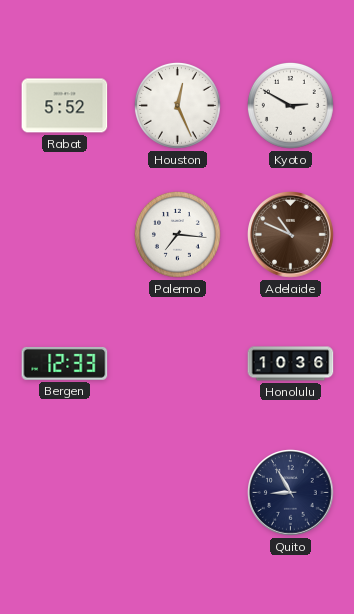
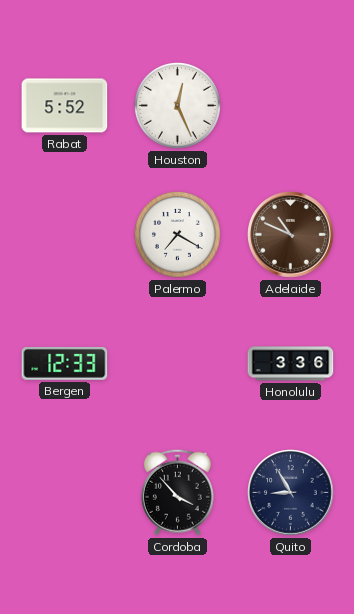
Kyoto: 2:50 -> none
Palermo: 7:16 -> 7:20
Honolulu: 10:36 -> 3:36
Cordoba: none -> 3:53
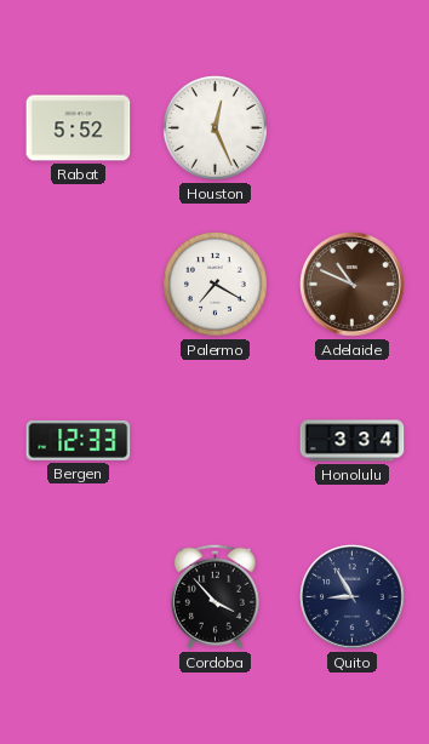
Honolulu: 3:36 -> 3:34
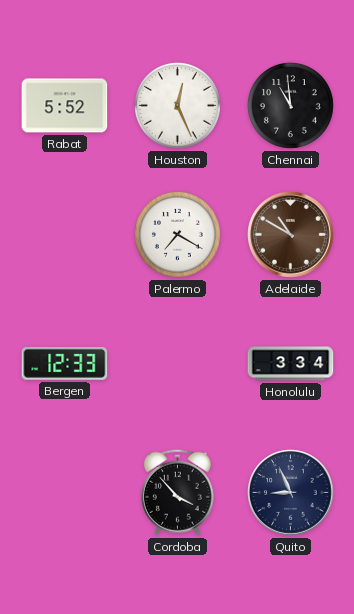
Chennai: none -> 10:59
Adelaide: 10:49 -> 10:50
Quito: 8:55 -> 8:56
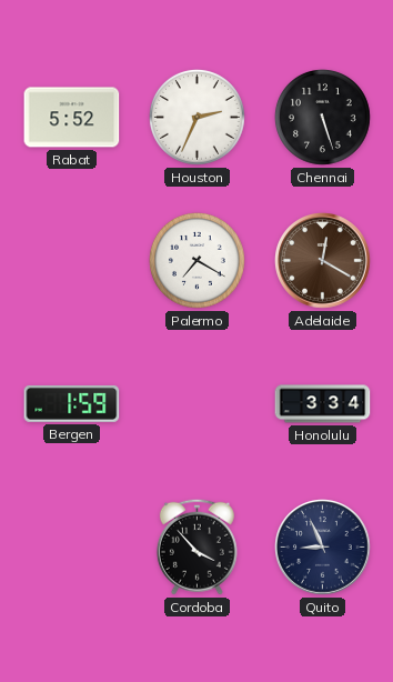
Houston: 12:26 -> 2:34
Chennai: 10:59 -> 5:27
Adelaide: 10:50 -> 12:20
Bergen: 12:33 -> 1:59
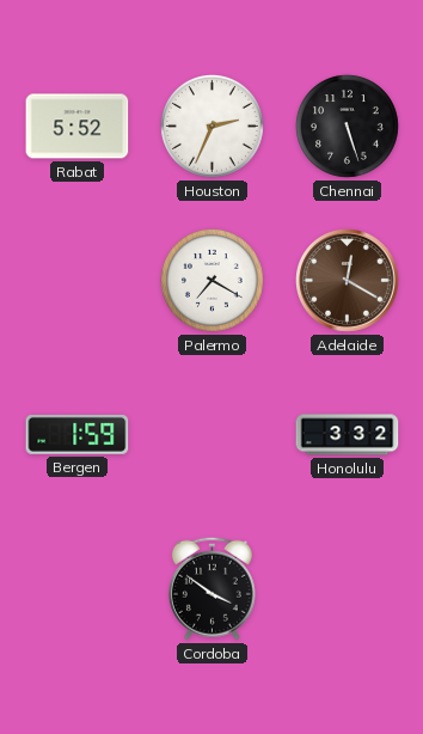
Honolulu: 3:34 -> 3:32
Cordoba: 3:53 -> 3:51
Quito: 8:56 -> none
